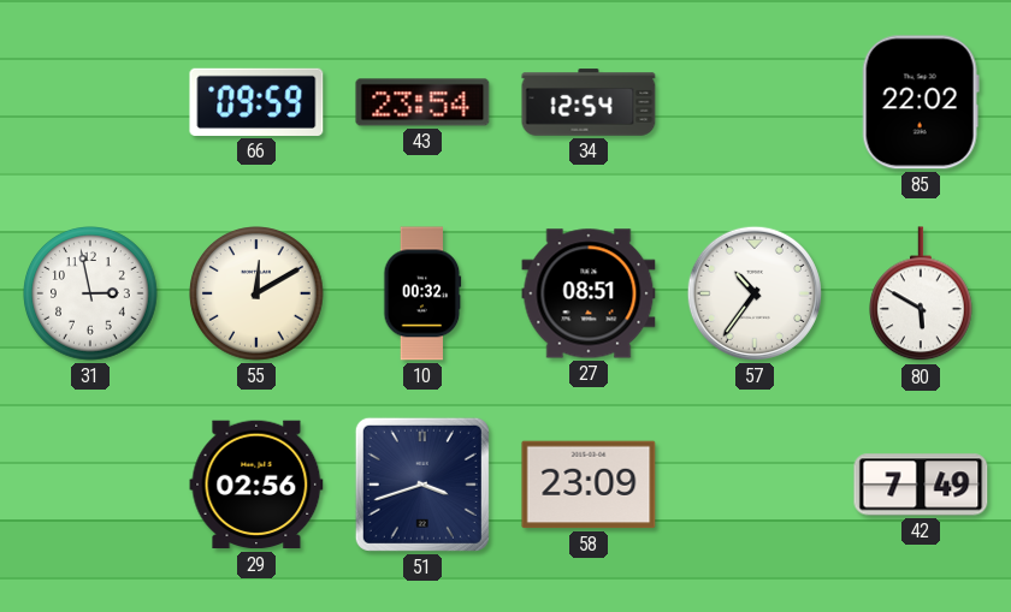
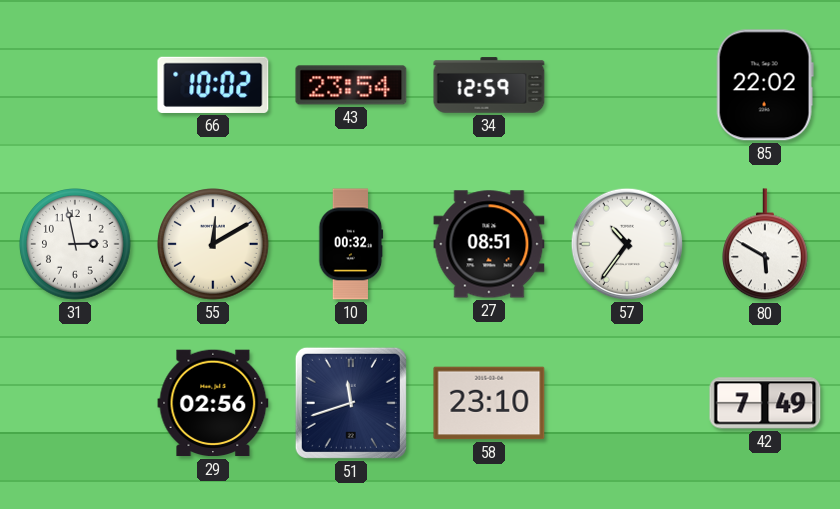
66: 09:59 -> 10:02
34: 12:54 -> 12:59
51: 3:42 -> 11:42
58: 23:09 -> 23:10
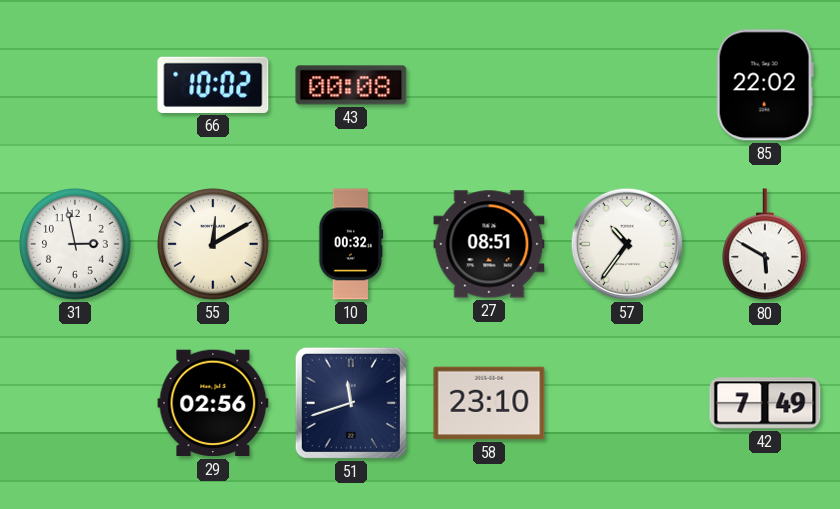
43: 23:54 -> 00:08
34: 12:59 -> none
